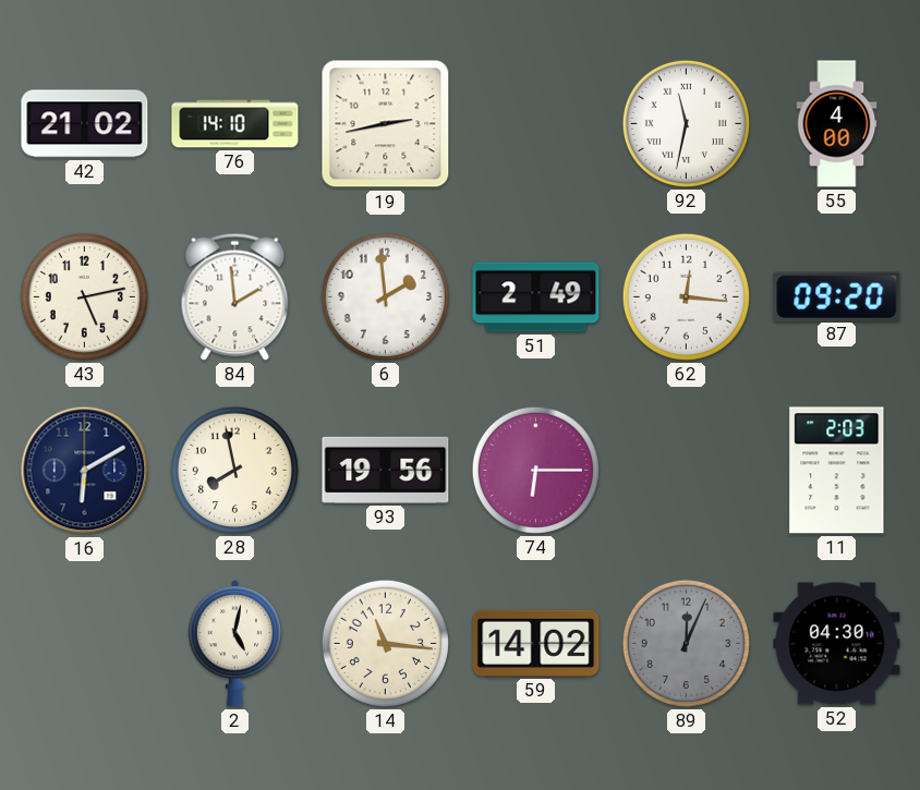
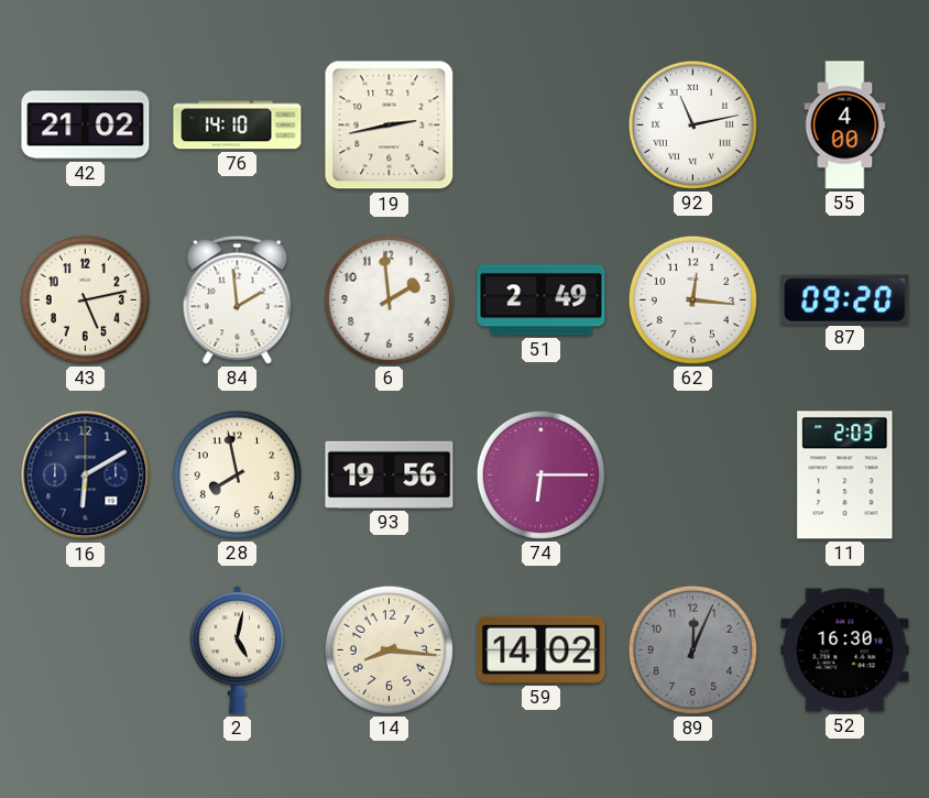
92: 11:32 -> 11:13
14: 11:16 -> 8:16
52: 04:30 -> 16:30
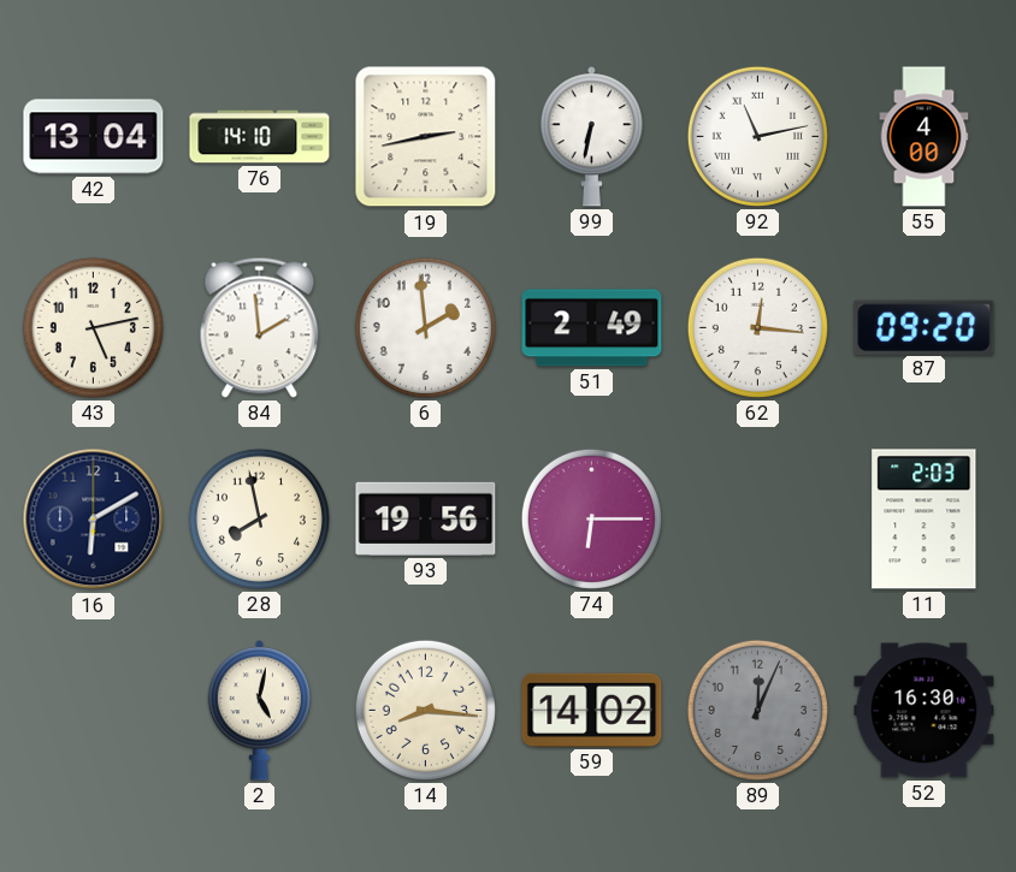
42: 21:02 -> 13:04
99: none -> 6:32
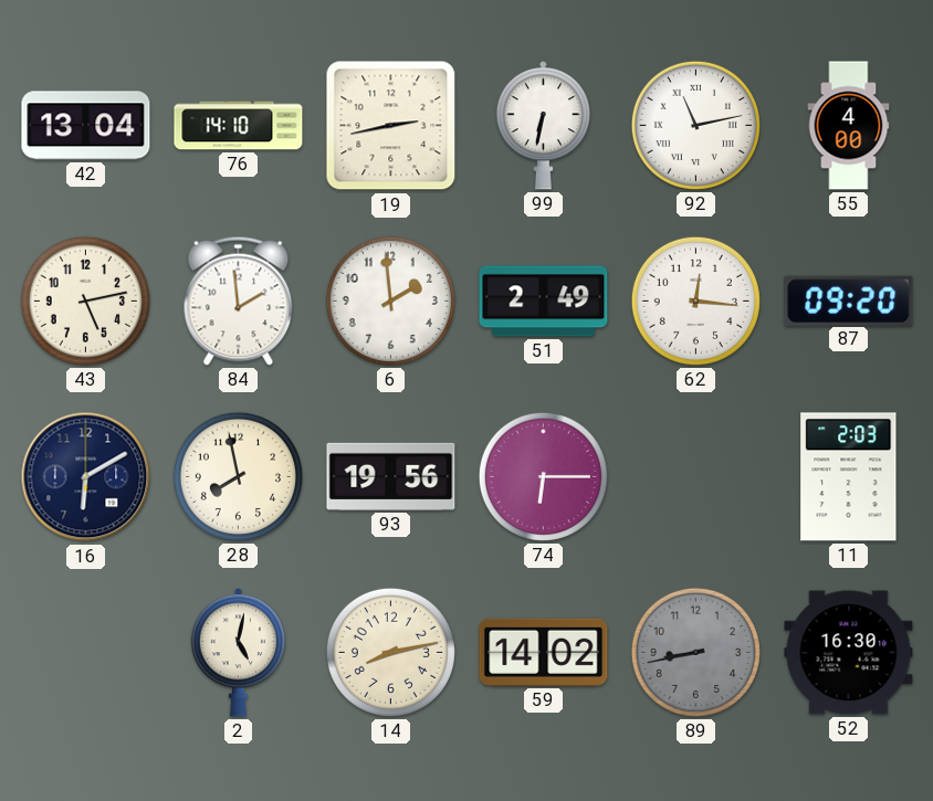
14: 8:16 -> 8:13
89: 12:04 -> 8:43
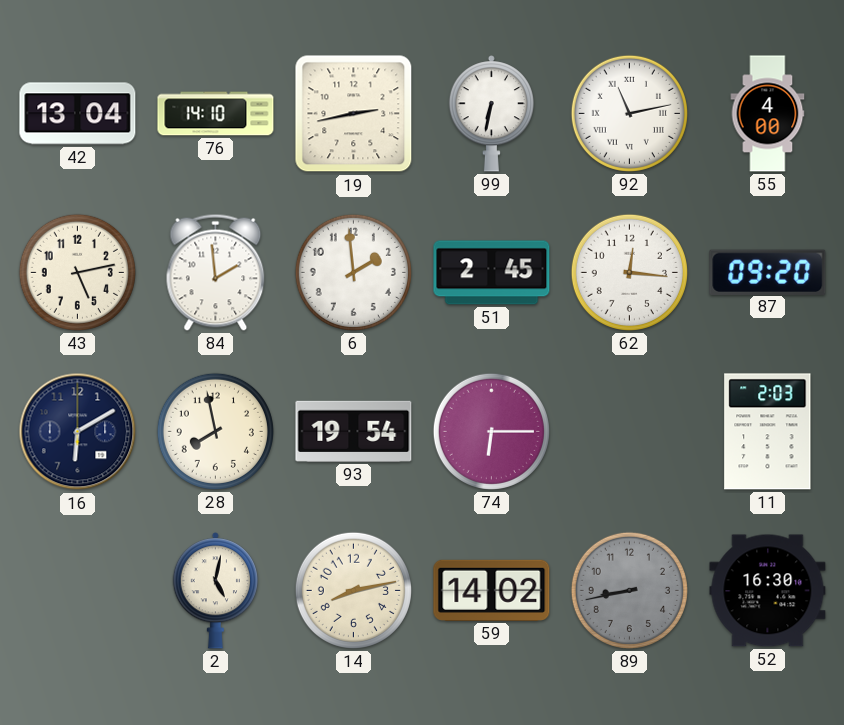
51: 2:49 -> 2:45
93: 19:56 -> 19:54
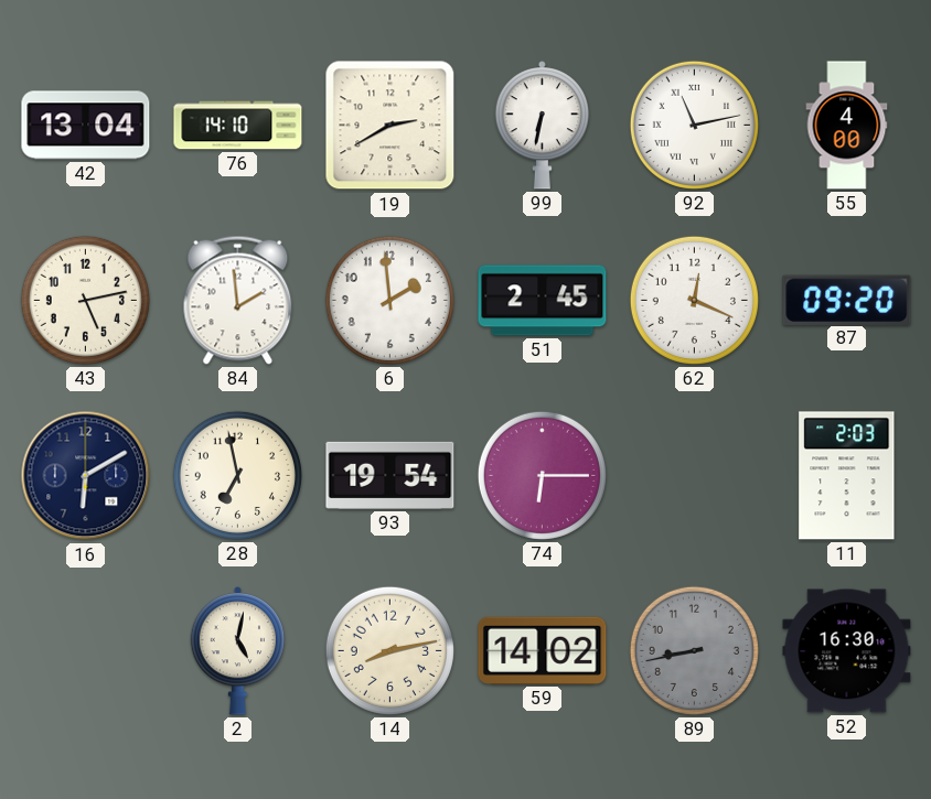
19: 2:43 -> 2:40
62: 12:16 -> 12:19
28: 7:58 -> 6:58
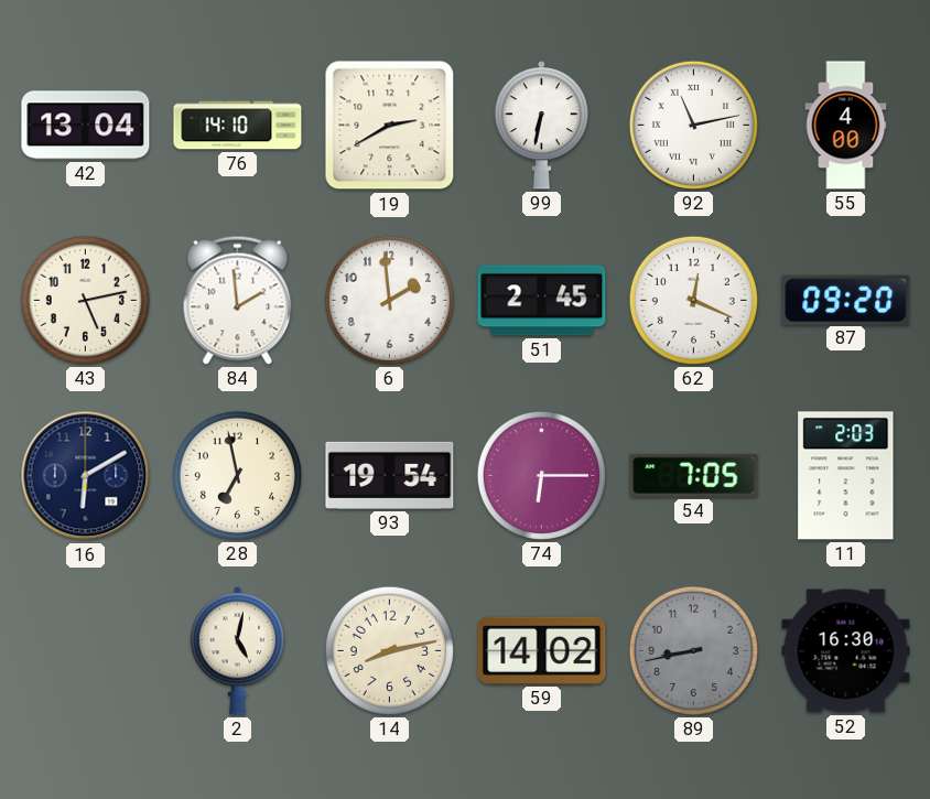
54: none -> 7:05
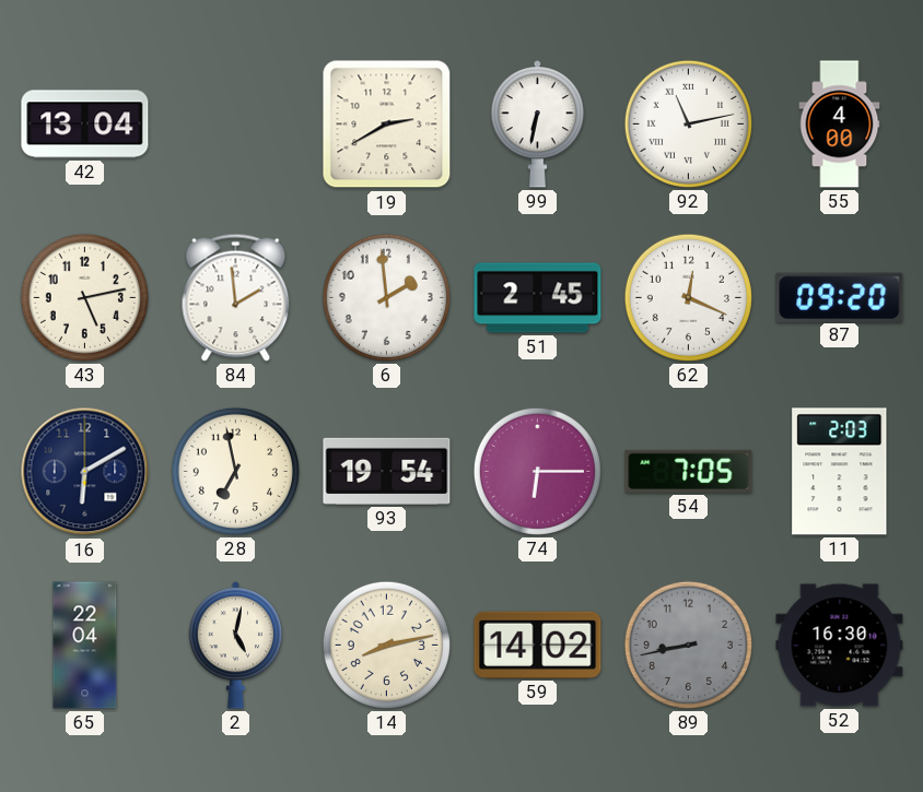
76: 14:10 -> none
65: none -> 22:04
